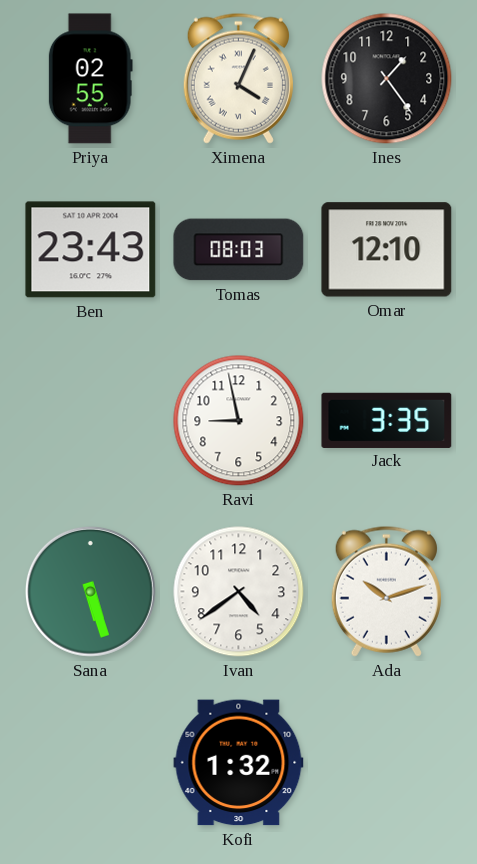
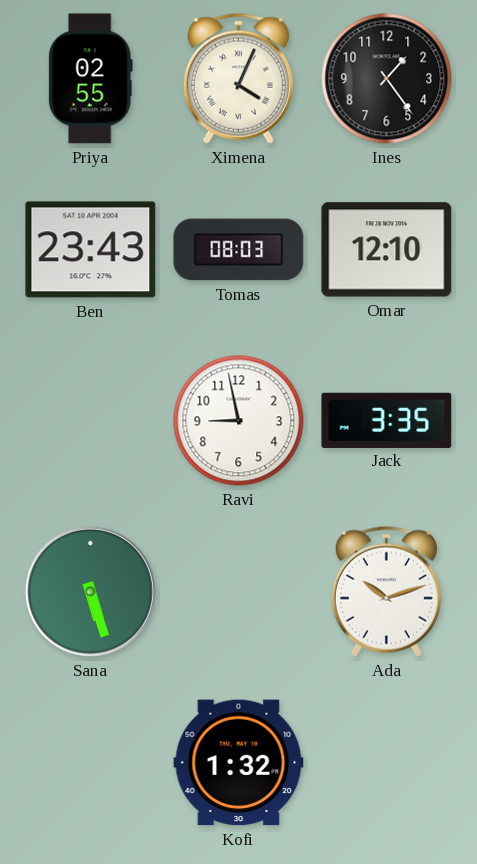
Ivan: 4:39 -> none
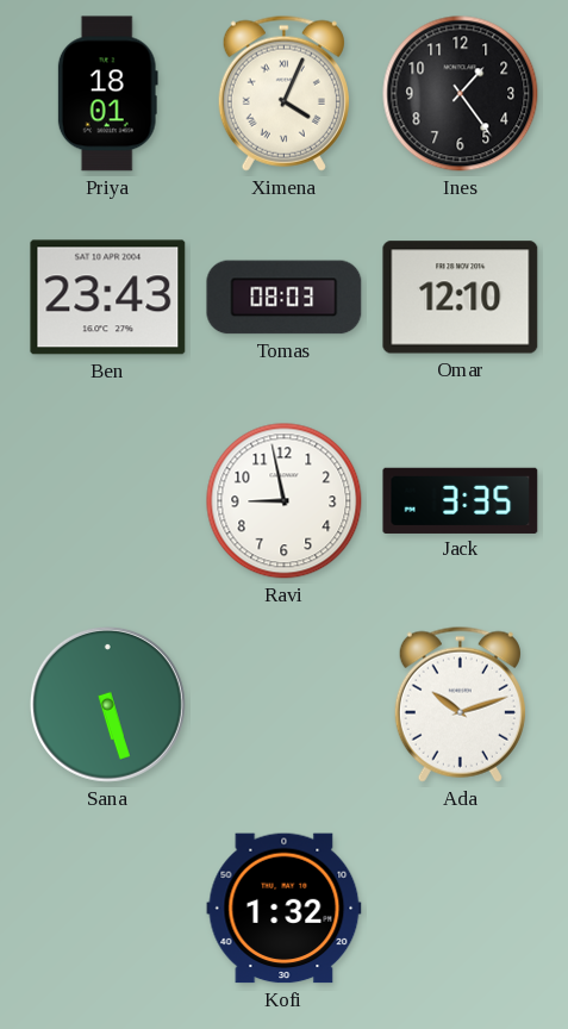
Priya: 02:55 -> 18:01
